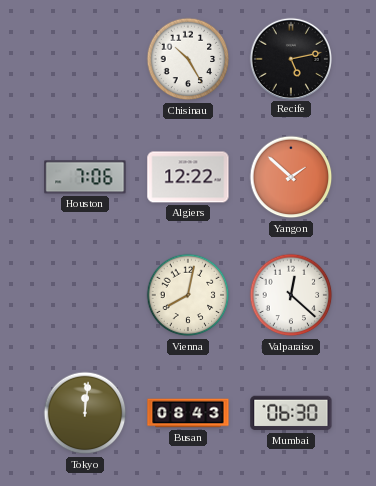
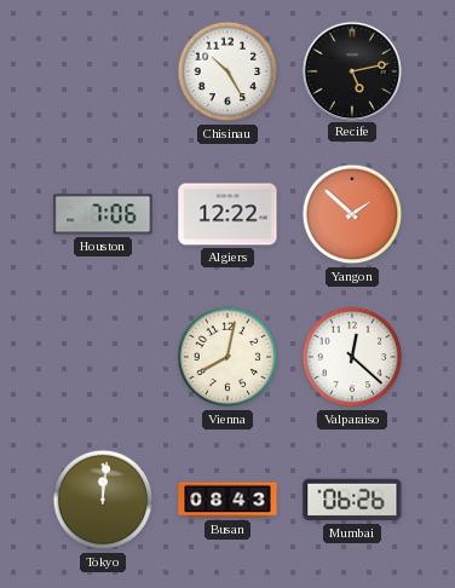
Mumbai: 06:30 -> 06:26
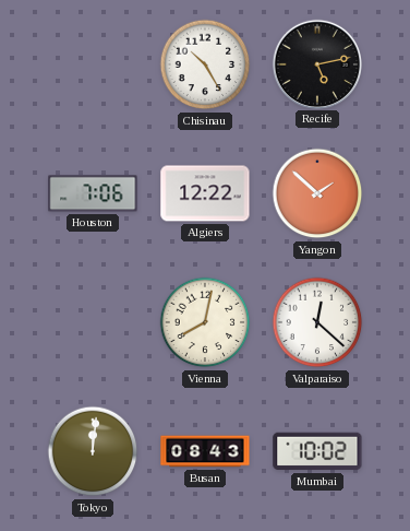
Mumbai: 06:26 -> 10:02
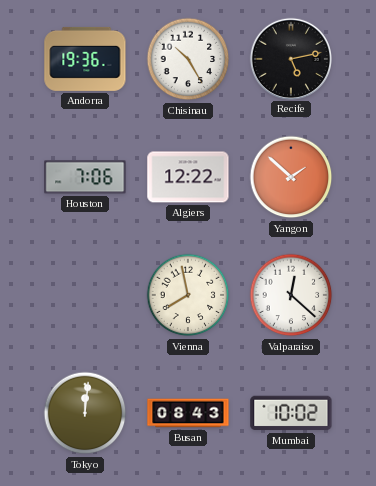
Andorra: none -> 19:36
Vienna: 8:02 -> 7:58
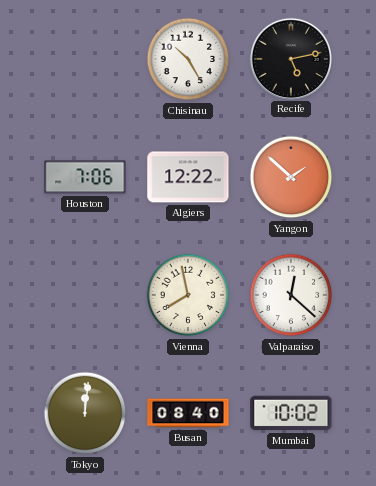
Andorra: 19:36 -> none
Busan: 08:43 -> 08:40
